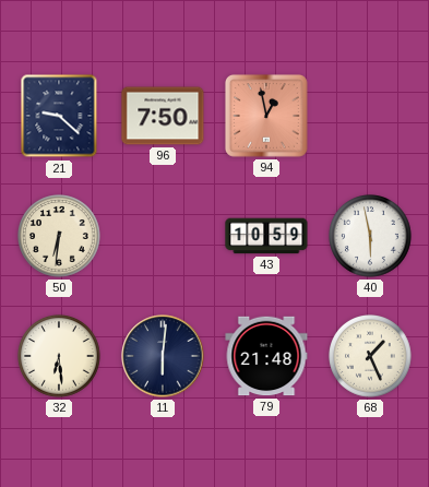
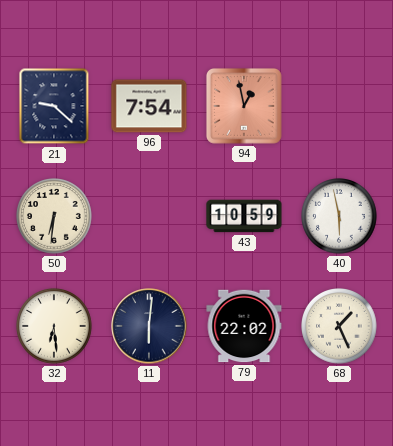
96: 7:50 -> 7:54
79: 21:48 -> 22:02
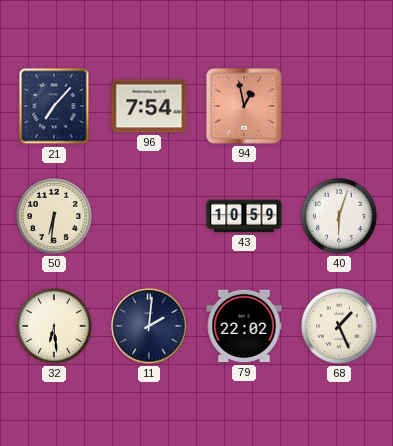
21: 9:22 -> 7:07
40: 5:58 -> 6:03
11: 6:01 -> 2:01
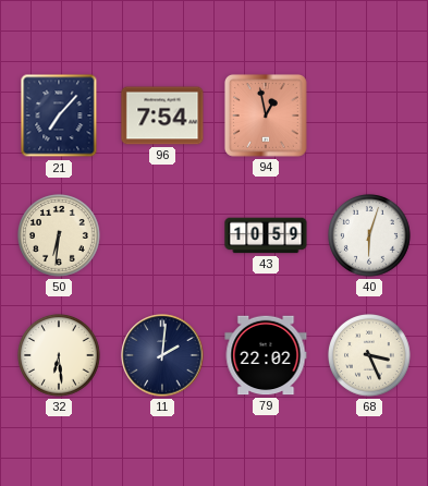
68: 1:26 -> 3:26
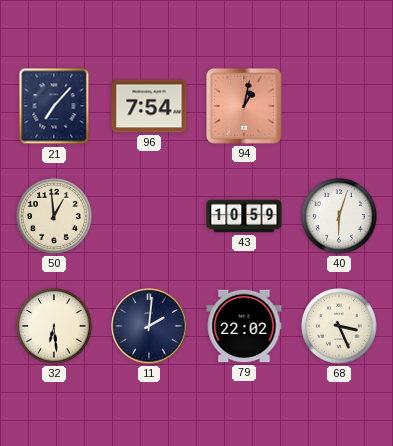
94: 12:58 -> 1:02
50: 6:31 -> 12:59
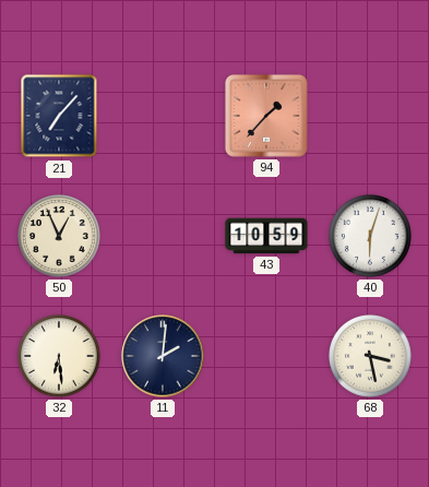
96: 7:54 -> none
94: 1:02 -> 1:37
50: 12:59 -> 12:56
79: 22:02 -> none
68: 3:26 -> 3:28
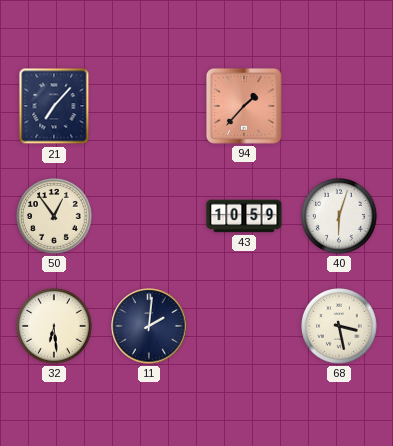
50: 12:56 -> 12:54
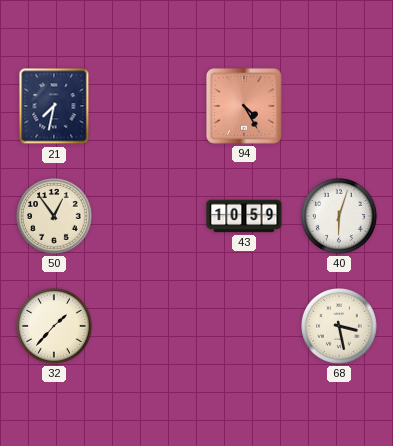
21: 7:07 -> 7:32
94: 1:37 -> 4:25
32: 6:29 -> 1:37
11: 2:01 -> none
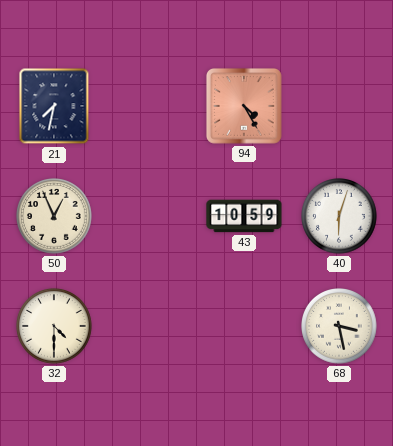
50: 12:54 -> 12:56
32: 1:37 -> 4:30
